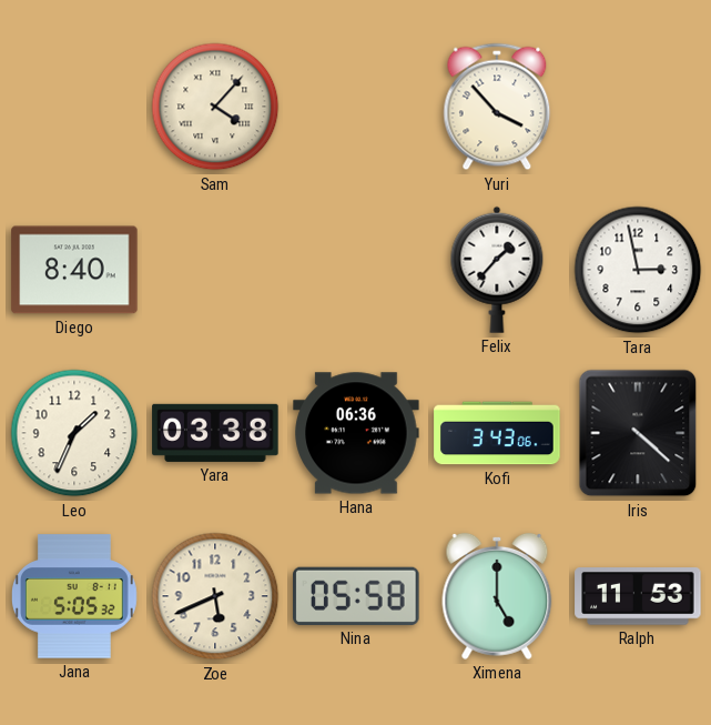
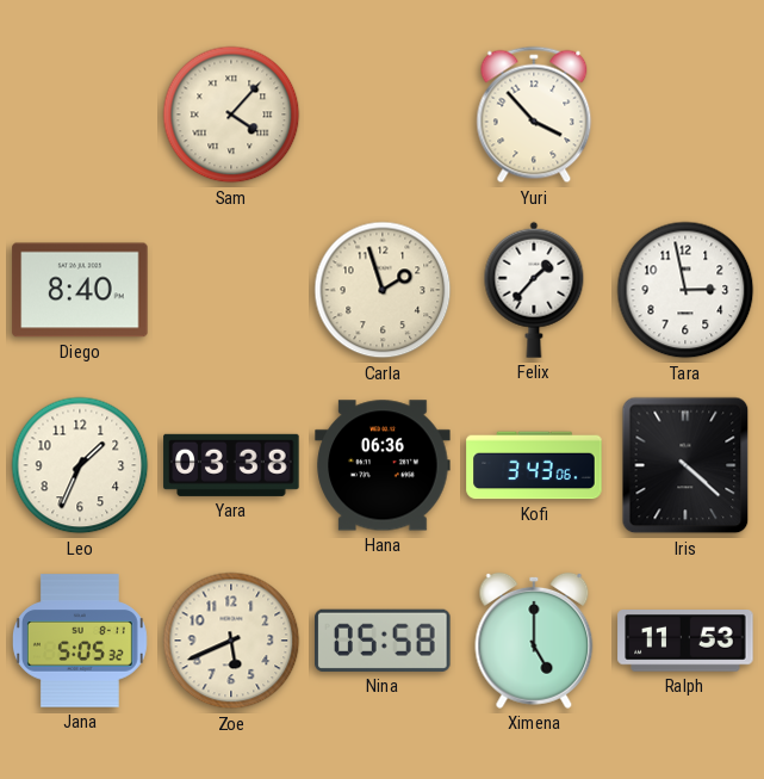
Carla: none -> 1:57
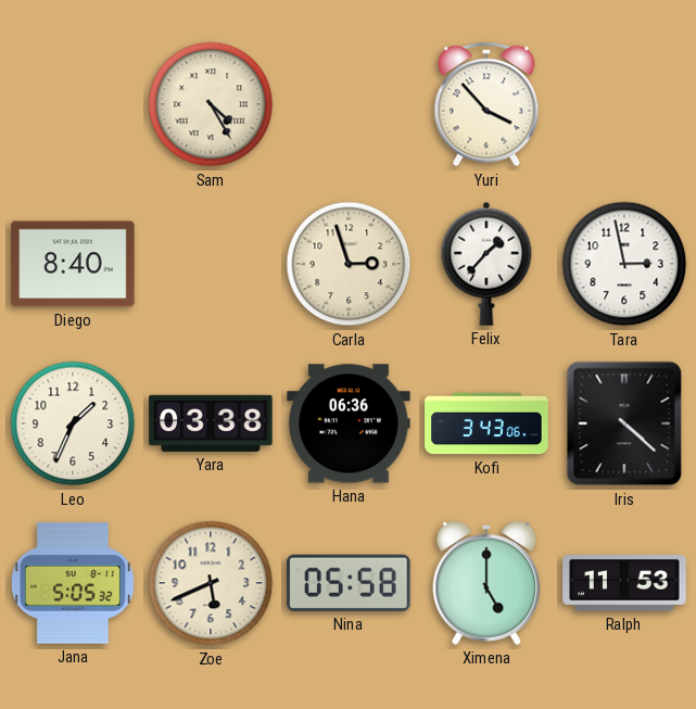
Sam: 4:07 -> 4:25
Carla: 1:57 -> 2:57
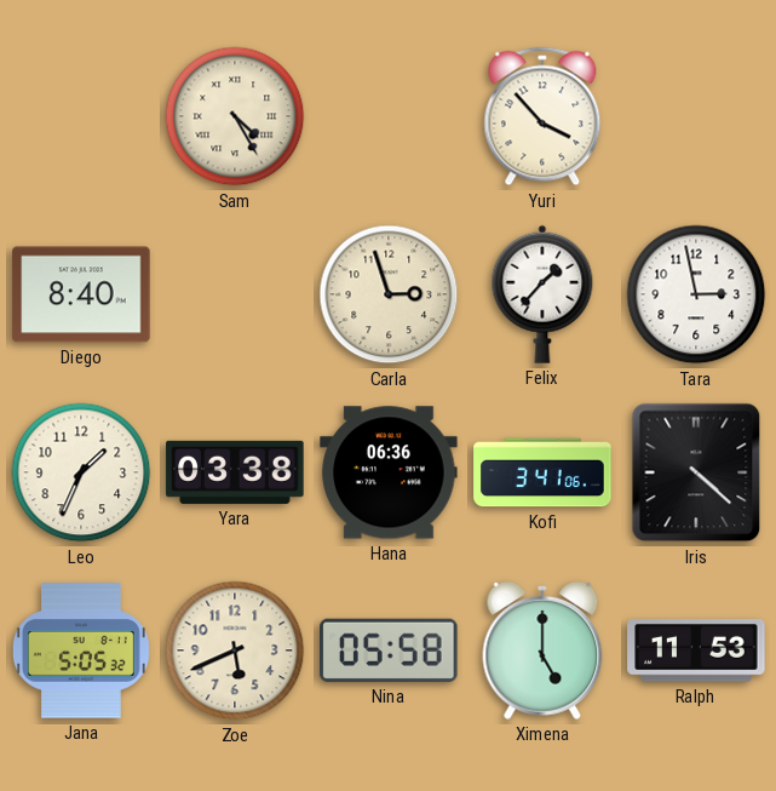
Kofi: 3:43 -> 3:41
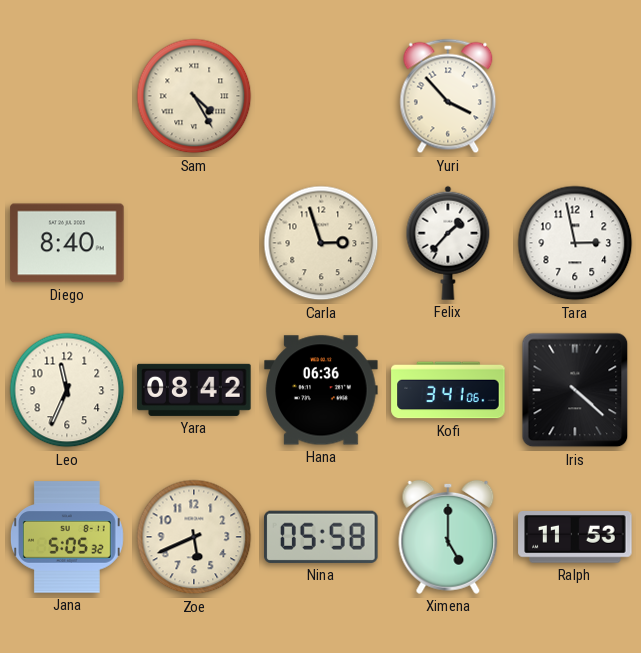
Leo: 1:34 -> 11:34
Yara: 03:38 -> 08:42
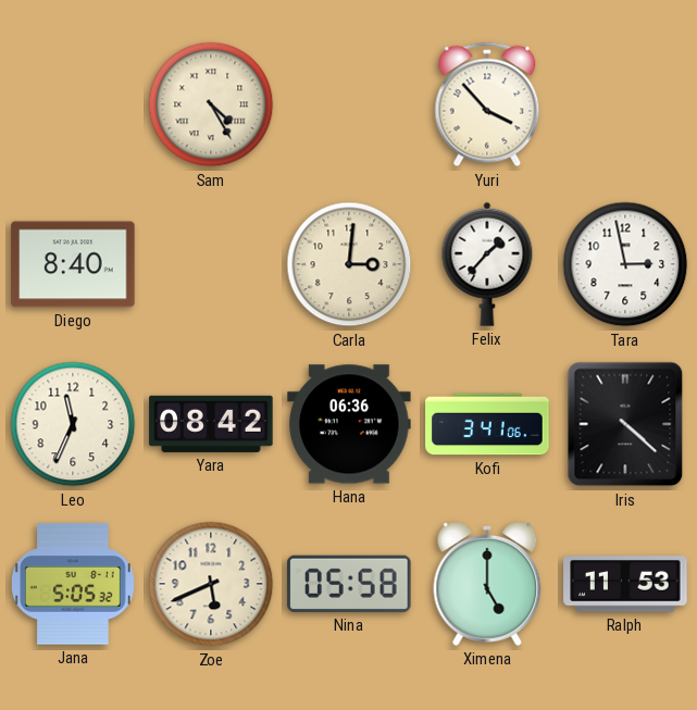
Carla: 2:57 -> 3:01
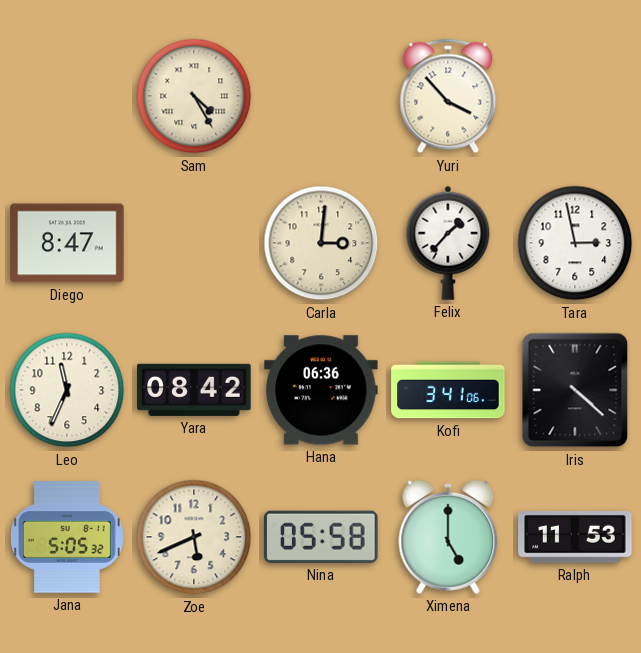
Diego: 8:40 -> 8:47
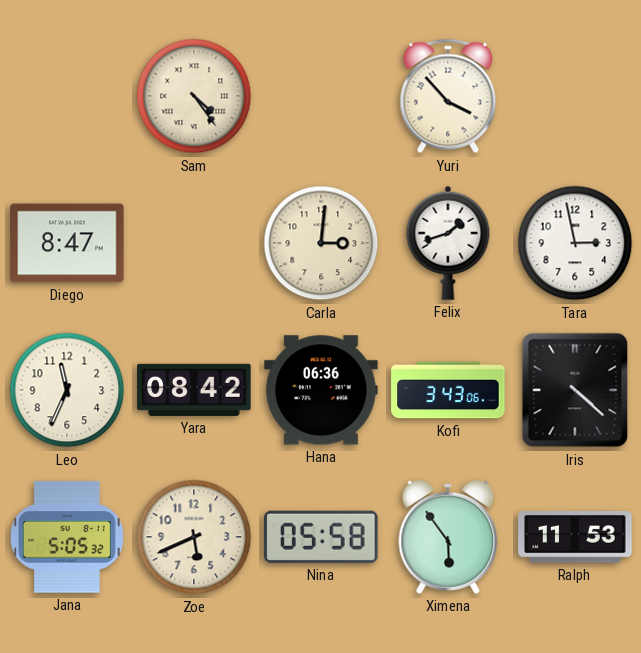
Sam: 4:25 -> 4:24
Felix: 1:37 -> 1:42
Kofi: 3:41 -> 3:43
Ximena: 5:00 -> 5:54
